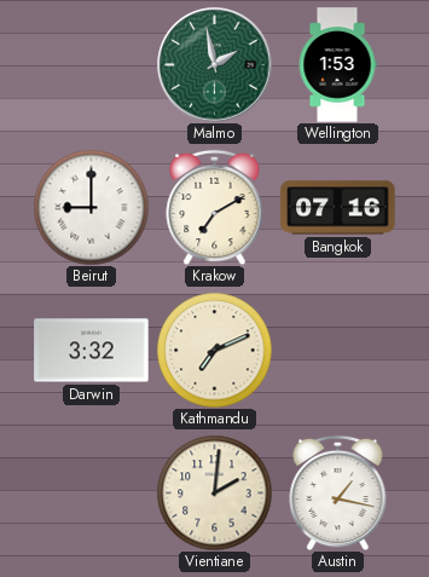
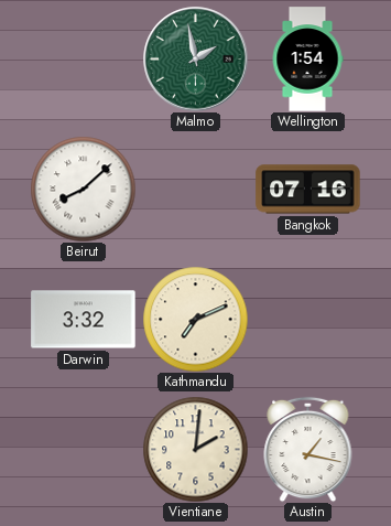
Wellington: 1:53 -> 1:54
Beirut: 9:00 -> 8:08
Krakow: 7:10 -> none
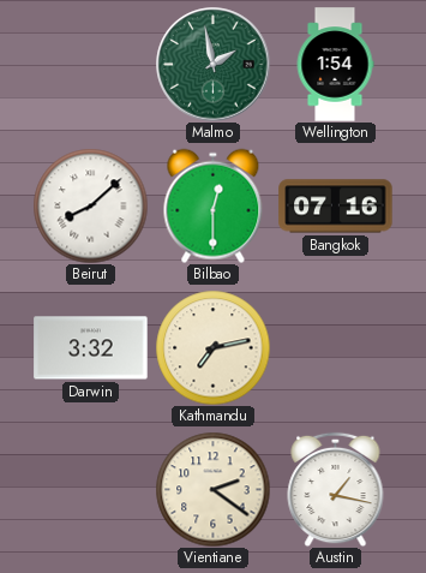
Bilbao: none -> 12:30
Kathmandu: 7:11 -> 7:13
Vientiane: 2:01 -> 2:21
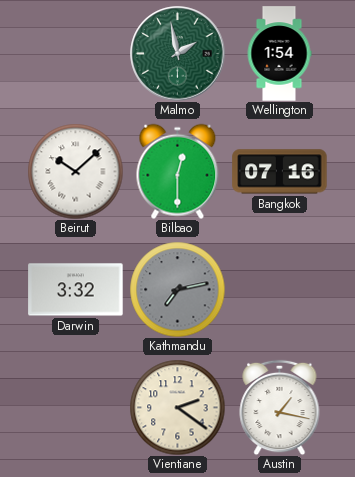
Beirut: 8:08 -> 10:08
Kathmandu dial: cream -> grey
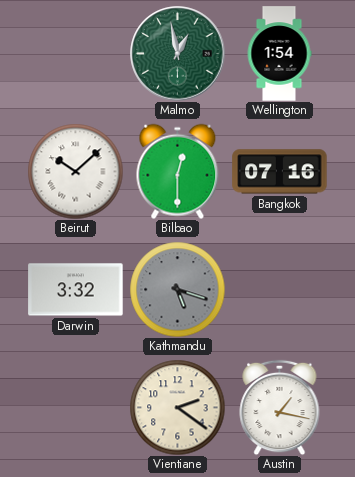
Malmo: 1:58 -> 12:58
Kathmandu: 7:13 -> 5:18
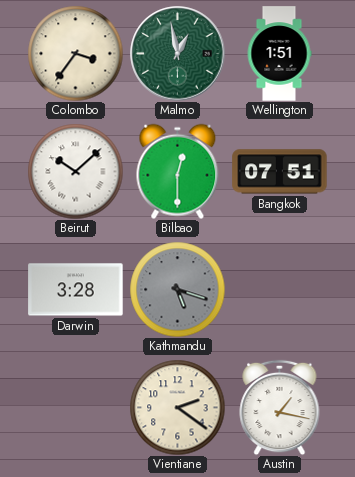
Colombo: none -> 3:36
Wellington: 1:54 -> 1:51
Bangkok: 07:16 -> 07:51
Darwin: 3:32 -> 3:28
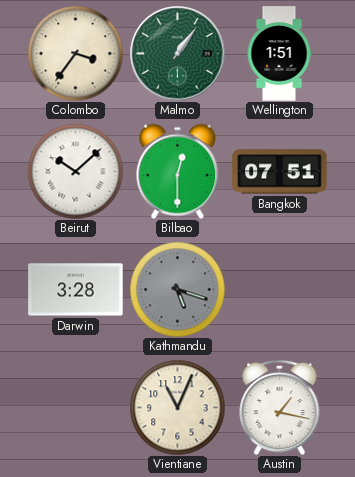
Malmo: 12:58 -> 1:06
Vientiane: 2:21 -> 11:04
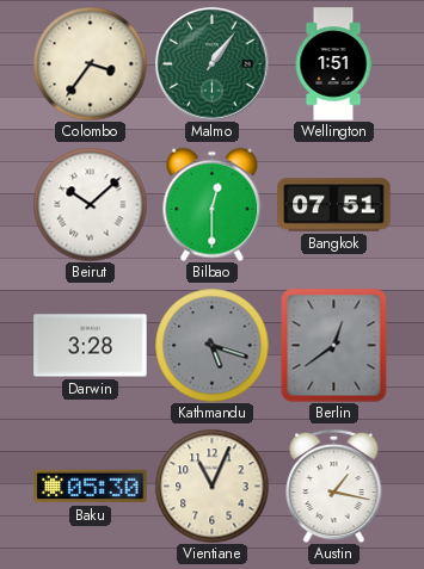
Berlin: none -> 12:39
Baku: none -> 05:30
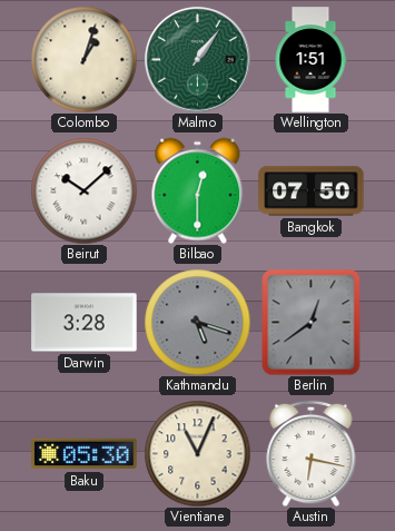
Colombo: 3:36 -> 1:03
Bangkok: 07:51 -> 07:50
Austin: 1:17 -> 6:17
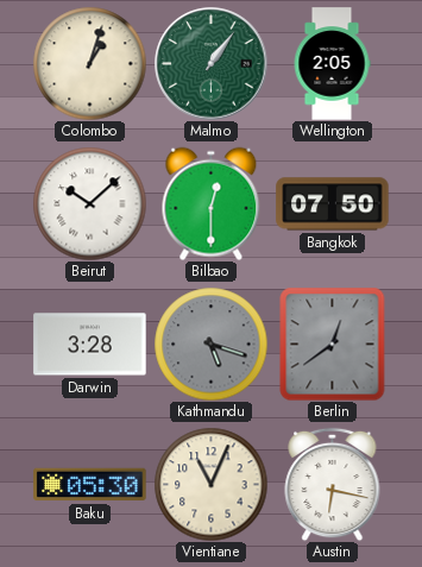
Wellington: 1:51 -> 2:05
